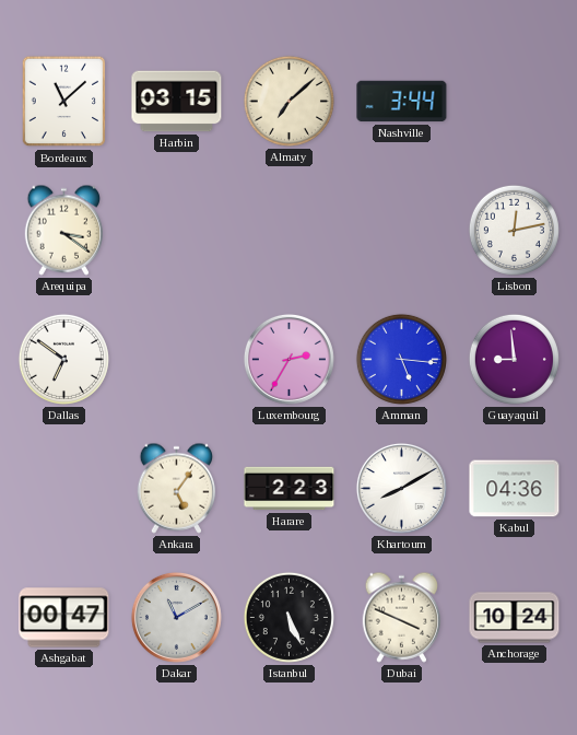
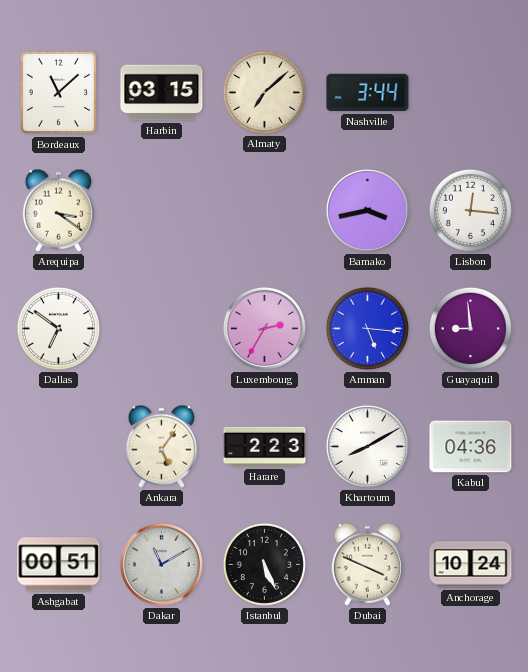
Bamako: none -> 3:43
Lisbon: 12:13 -> 12:16
Ashgabat: 00:47 -> 00:51
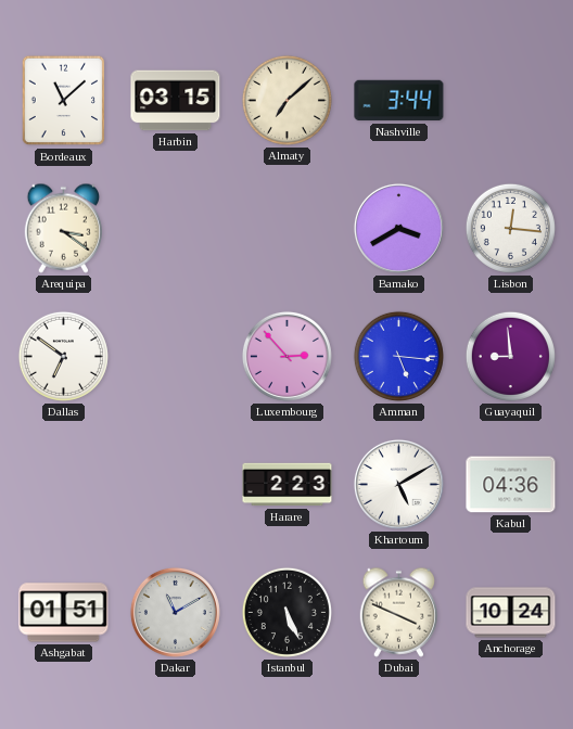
Bamako: 3:43 -> 3:40
Luxembourg: 2:35 -> 2:53
Ankara: 5:06 -> none
Khartoum: 8:10 -> 5:10
Ashgabat: 00:51 -> 01:51
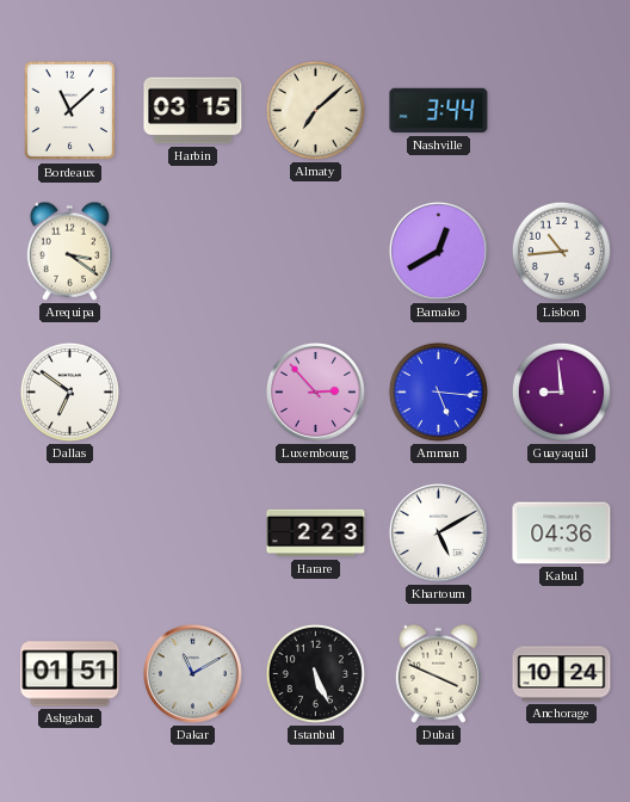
Bamako: 3:40 -> 12:40
Lisbon: 12:16 -> 10:44
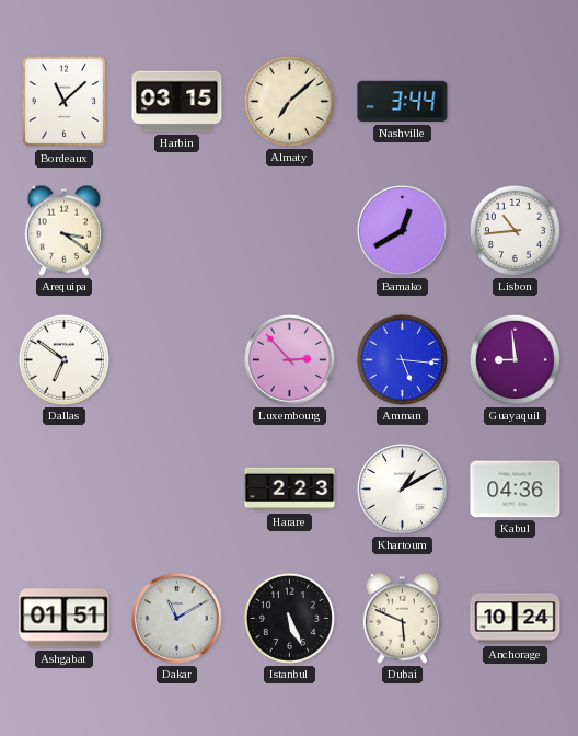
Khartoum: 5:10 -> 1:10
Dubai: 3:49 -> 5:49
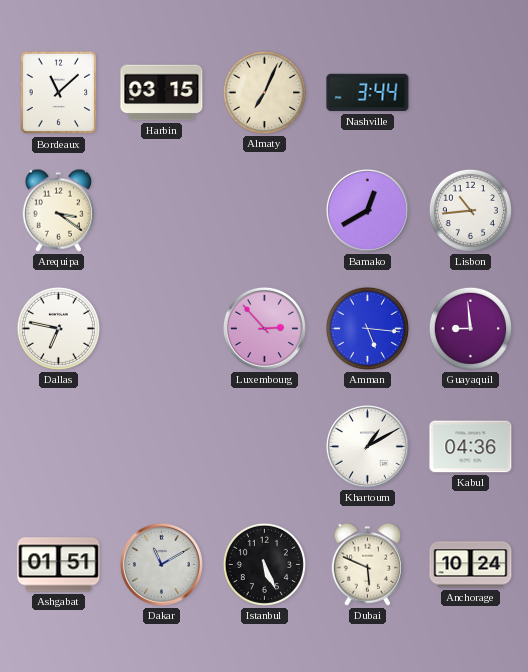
Almaty: 7:08 -> 7:04
Dallas: 6:51 -> 6:47
Harare: 2:23 -> none
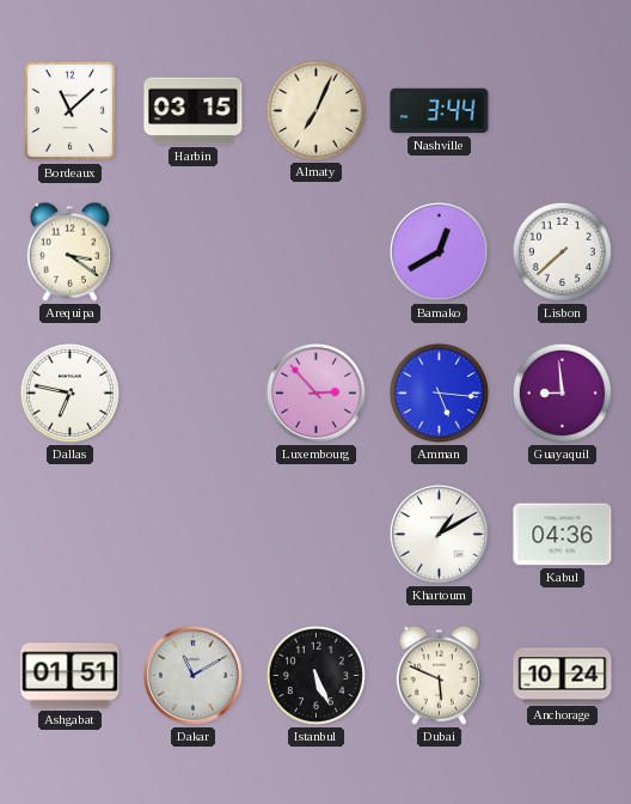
Lisbon: 10:44 -> 7:38
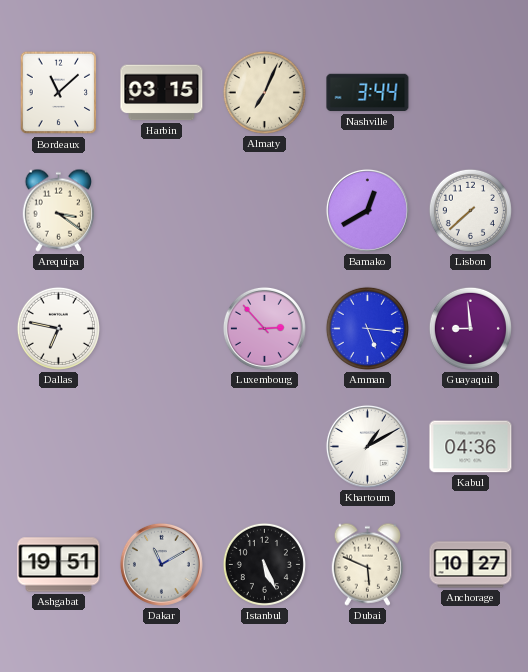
Ashgabat: 01:51 -> 19:51
Anchorage: 10:24 -> 10:27
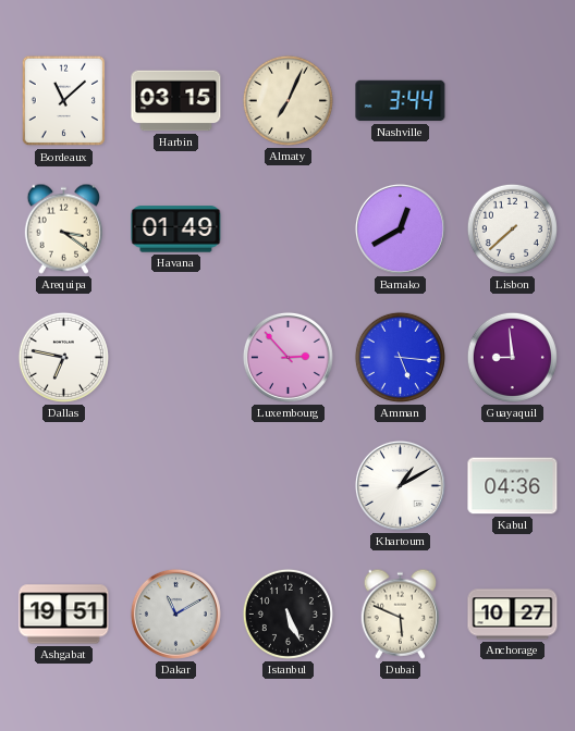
Havana: none -> 01:49
